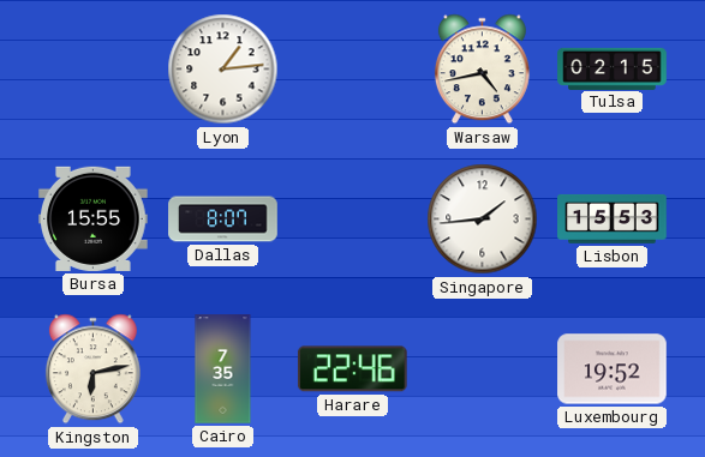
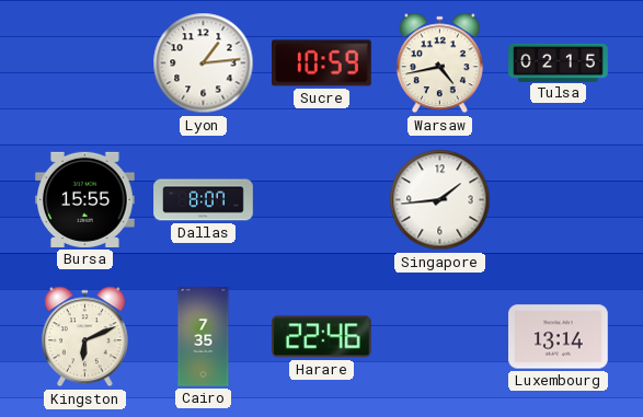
Sucre: none -> 10:59
Lisbon: 15:53 -> none
Kingston: 6:13 -> 6:11
Luxembourg: 19:52 -> 13:14
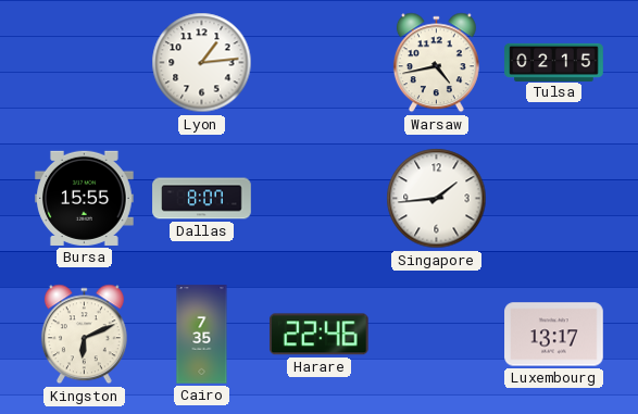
Sucre: 10:59 -> none
Luxembourg: 13:14 -> 13:17
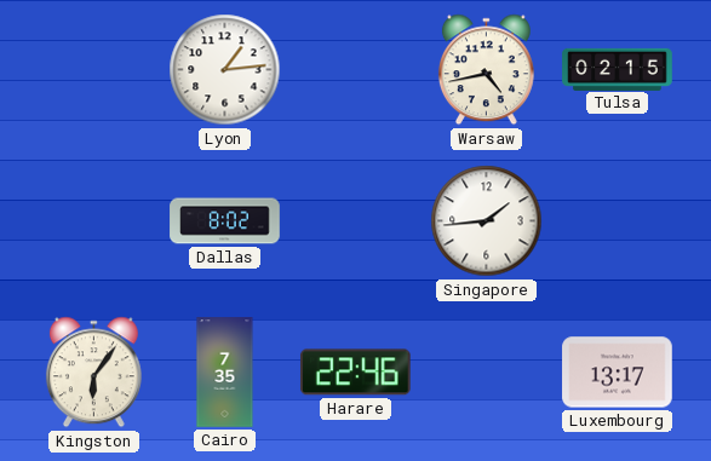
Bursa: 15:55 -> none
Dallas: 8:07 -> 8:02
Kingston: 6:11 -> 6:06
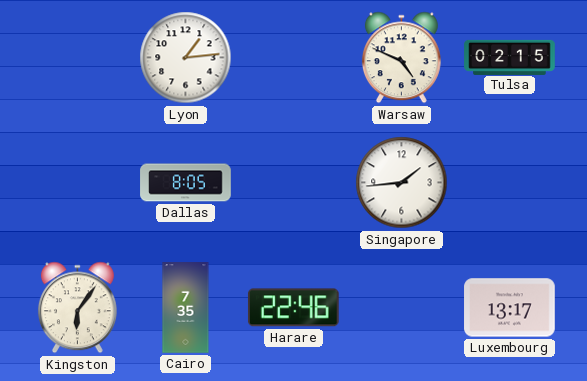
Warsaw: 4:43 -> 4:49
Dallas: 8:02 -> 8:05
